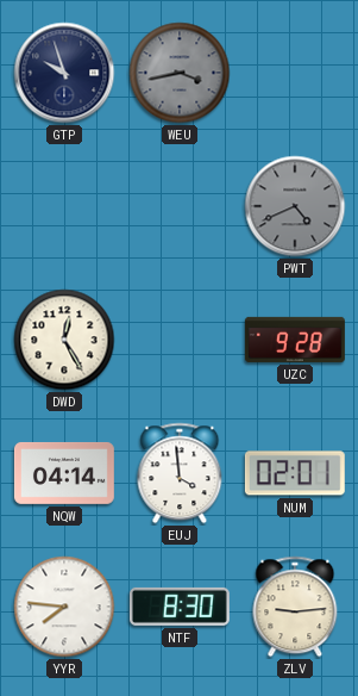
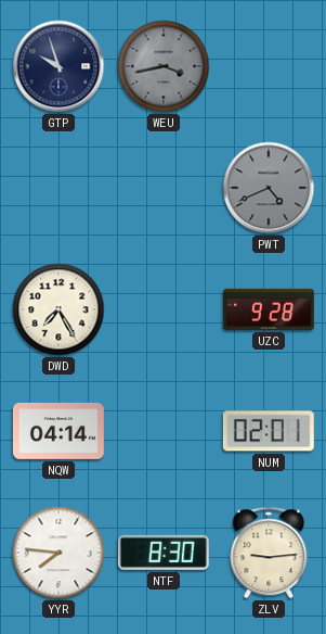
DWD: 12:25 -> 7:25
EUJ: 3:59 -> none
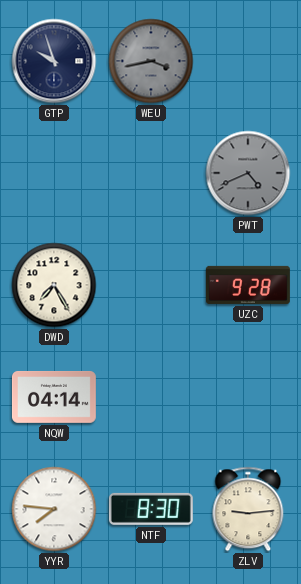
NUM: 02:01 -> none
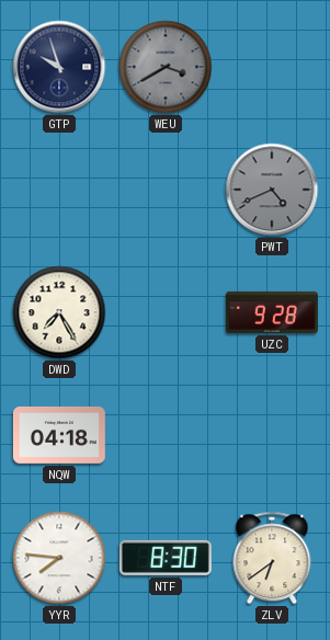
WEU: 3:43 -> 3:40
NQW: 04:14 -> 04:18
ZLV: 9:14 -> 6:39
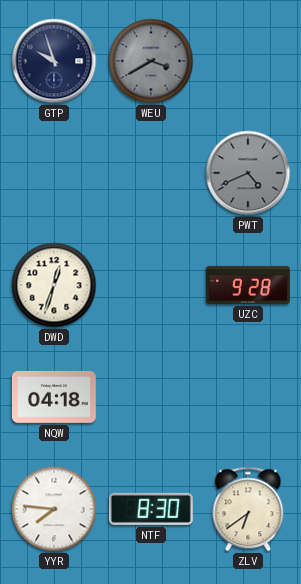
DWD: 7:25 -> 12:33
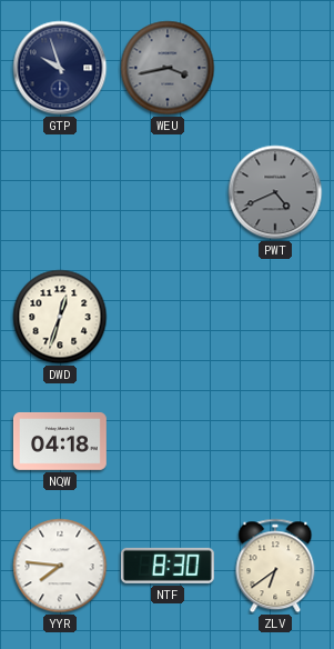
WEU: 3:40 -> 3:43
UZC: 9:28 -> none
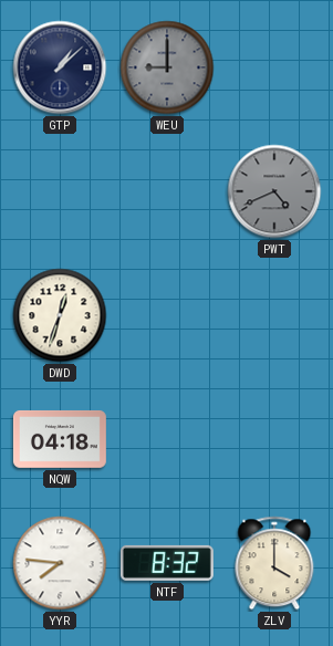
GTP: 9:57 -> 1:08
WEU: 3:43 -> 9:00
NTF: 8:30 -> 8:32
ZLV: 6:39 -> 4:00
